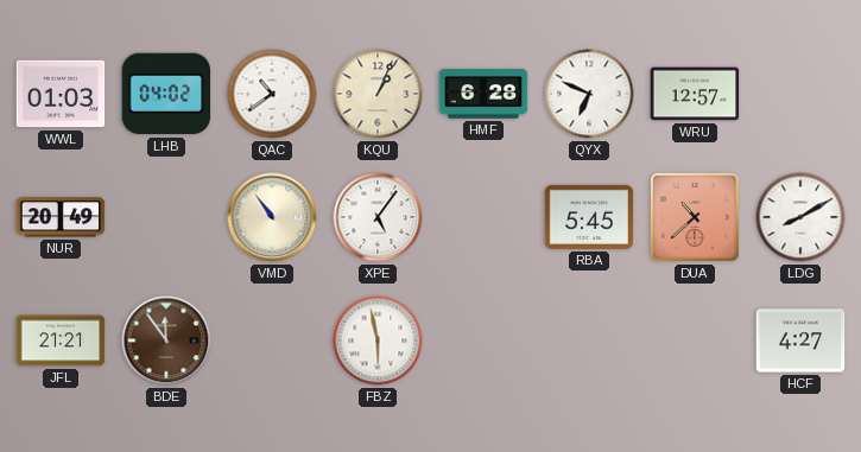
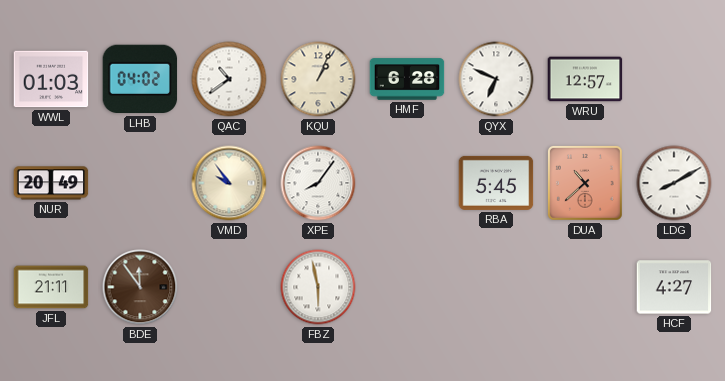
VMD: 10:54 -> 9:54
XPE: 5:06 -> 8:06
JFL: 21:21 -> 21:11
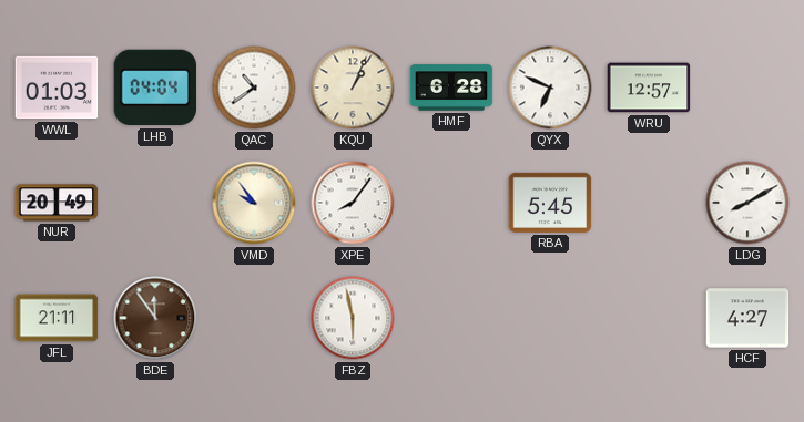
LHB: 04:02 -> 04:04
DUA: 10:38 -> none
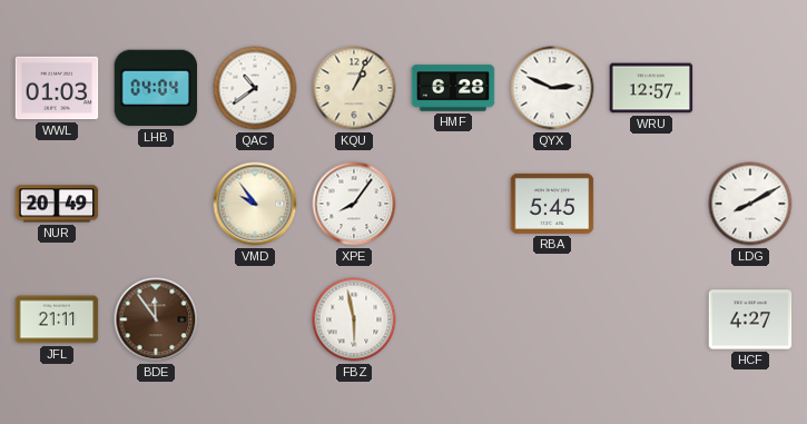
QYX: 6:49 -> 2:49
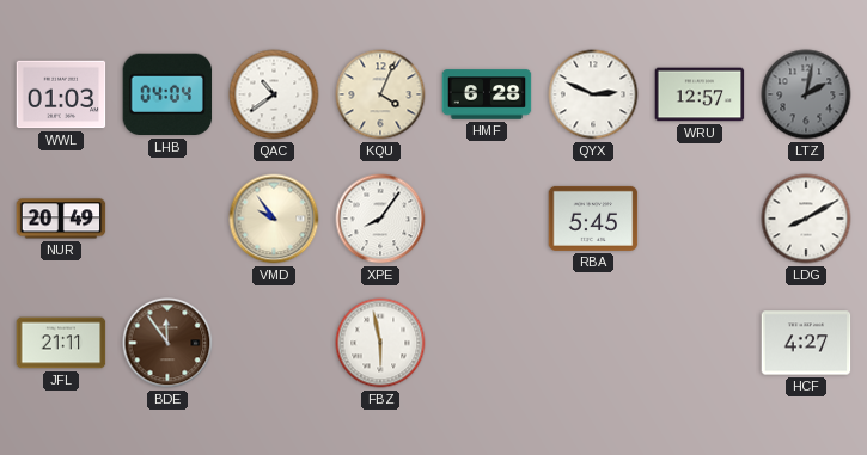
KQU: 1:04 -> 4:04
LTZ: none -> 2:02
